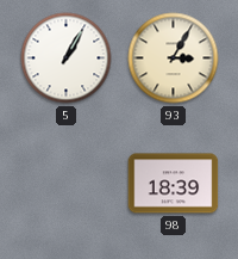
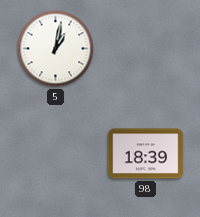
5: 1:05 -> 1:02
93: 3:05 -> none
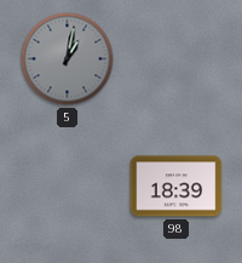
5 dial: white -> grey
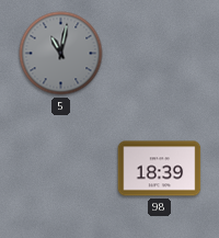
5: 1:02 -> 11:02
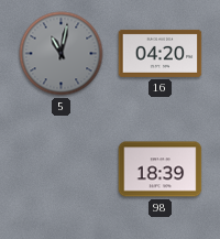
16: none -> 04:20
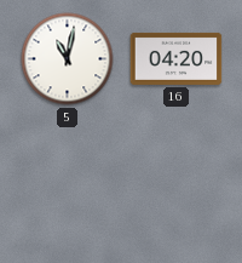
5 dial: grey -> white
98: 18:39 -> none
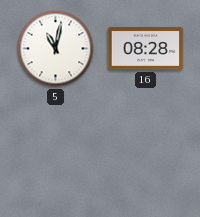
16: 04:20 -> 08:28
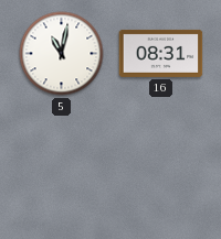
16: 08:28 -> 08:31
